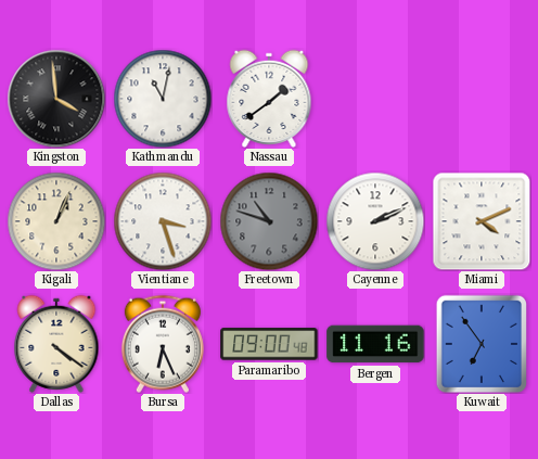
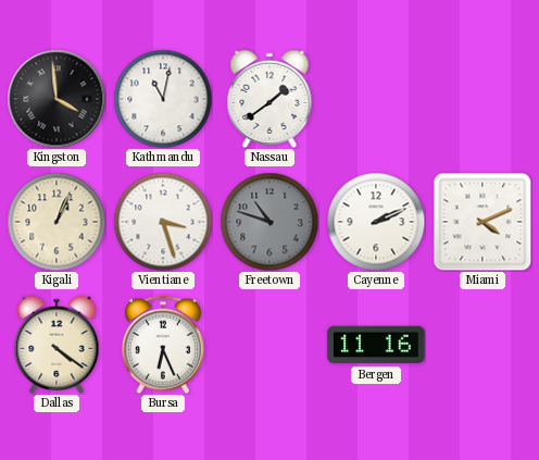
Paramaribo: 09:00 -> none
Kuwait: 6:54 -> none
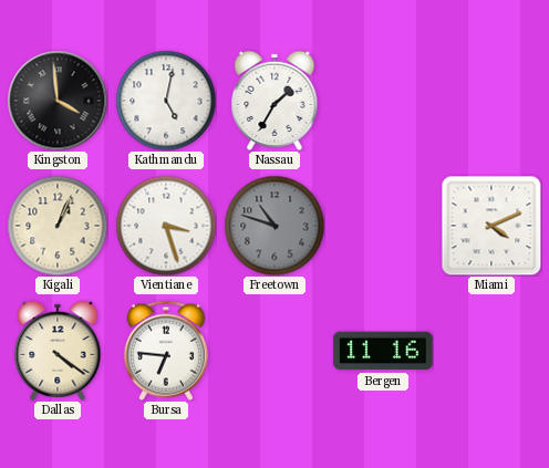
Kathmandu: 11:02 -> 5:02
Nassau: 1:39 -> 1:35
Cayenne: 2:11 -> none
Bursa: 6:26 -> 6:46
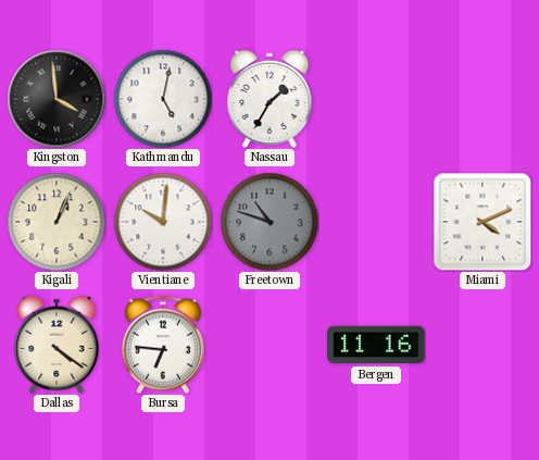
Vientiane: 3:27 -> 10:01
